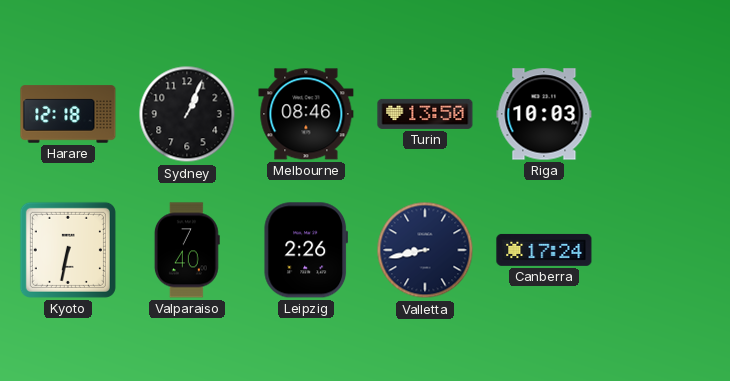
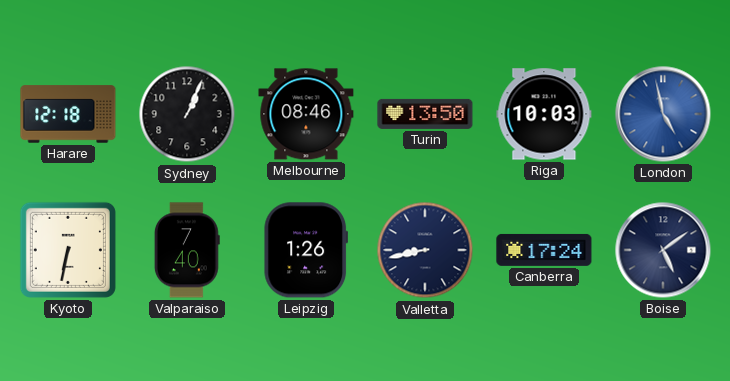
London: none -> 4:58
Leipzig: 2:26 -> 1:26
Boise: none -> 5:09
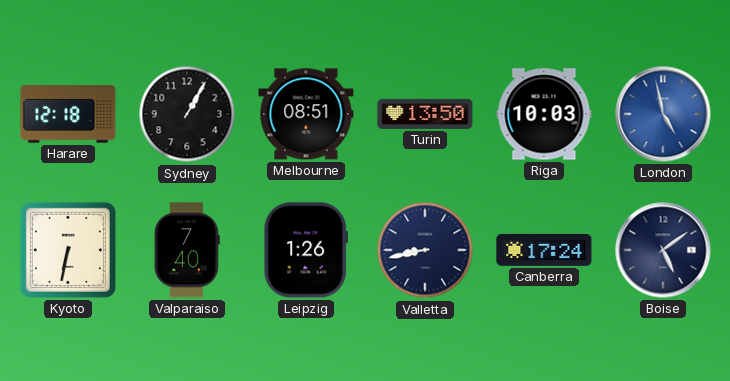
Sydney: 1:04 -> 1:05
Melbourne: 08:46 -> 08:51
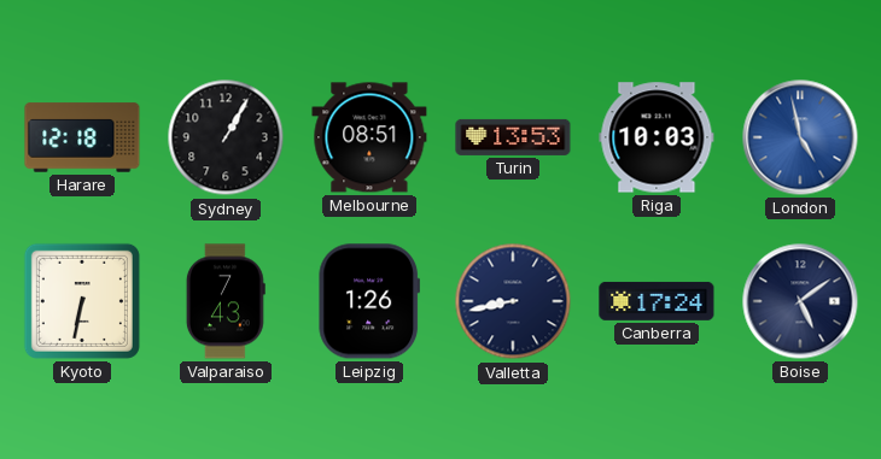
Turin: 13:50 -> 13:53
Valparaiso: 7:40 -> 7:43
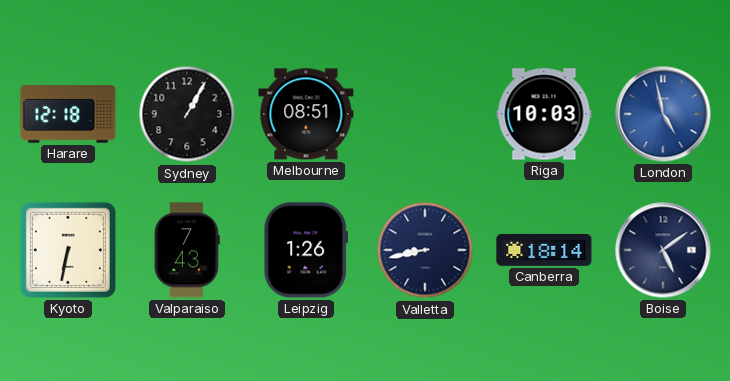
Turin: 13:53 -> none
Canberra: 17:24 -> 18:14
